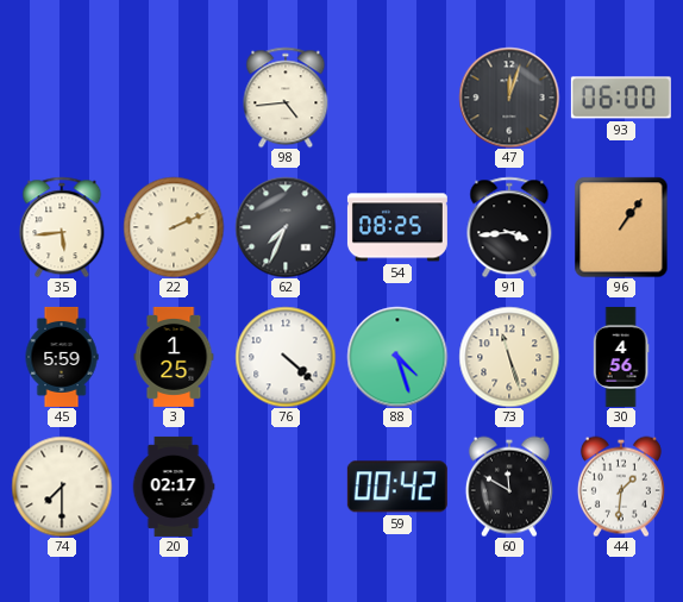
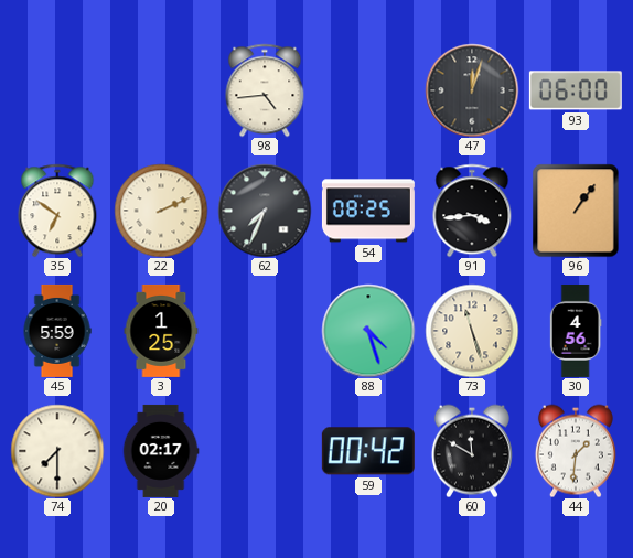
35: 5:44 -> 6:51
76: 4:22 -> none
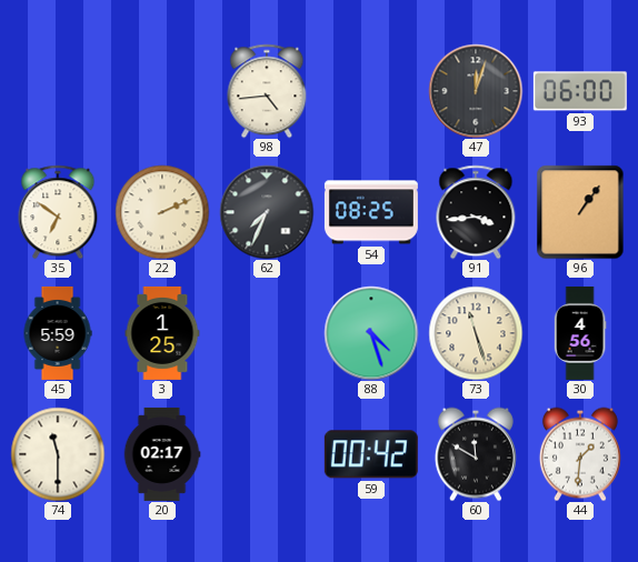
74: 7:30 -> 11:30
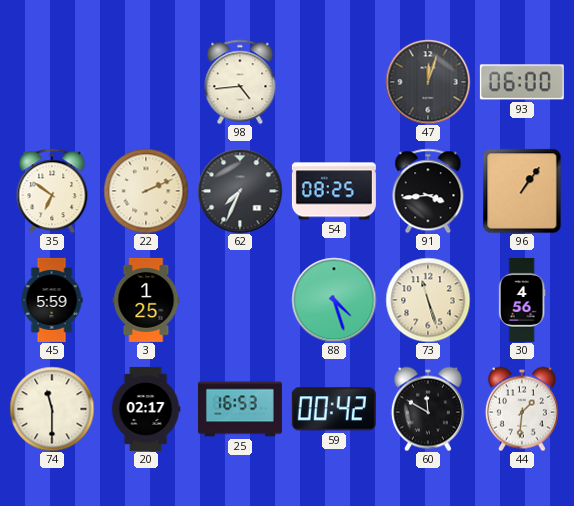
25: none -> 16:53
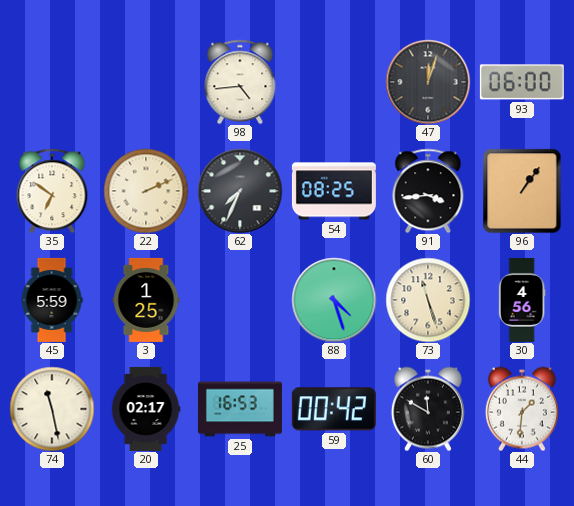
74: 11:30 -> 11:28
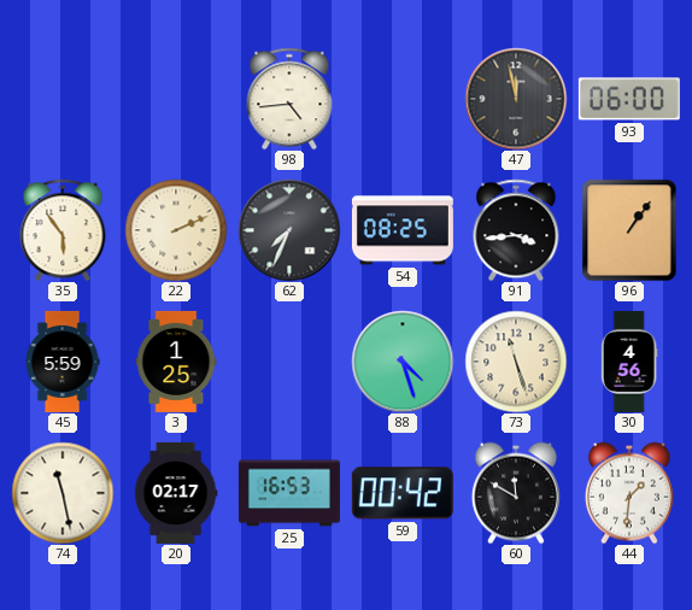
47: 12:03 -> 11:58
35: 6:51 -> 5:54
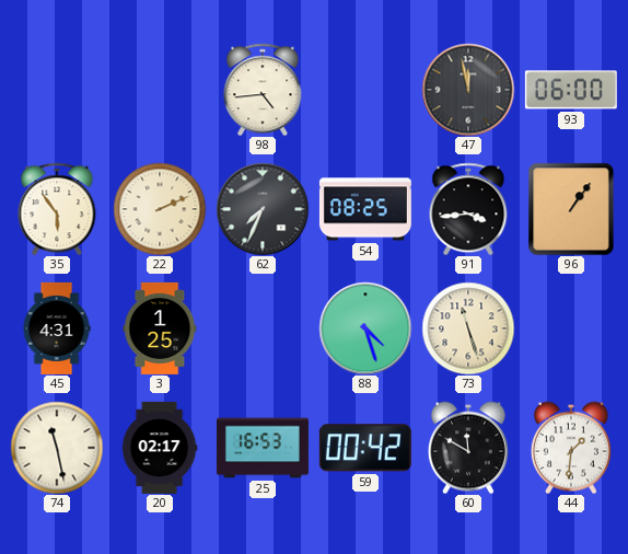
45: 5:59 -> 4:31
30: 4:56 -> none
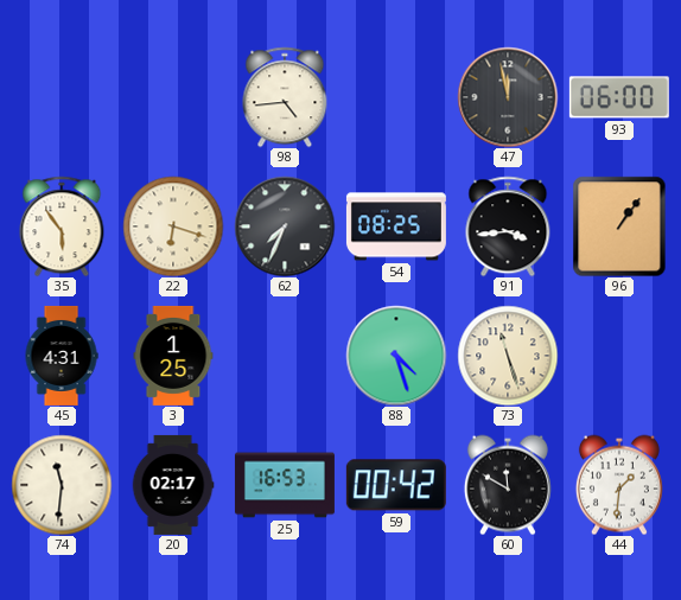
22: 2:11 -> 6:18
74: 11:28 -> 11:31
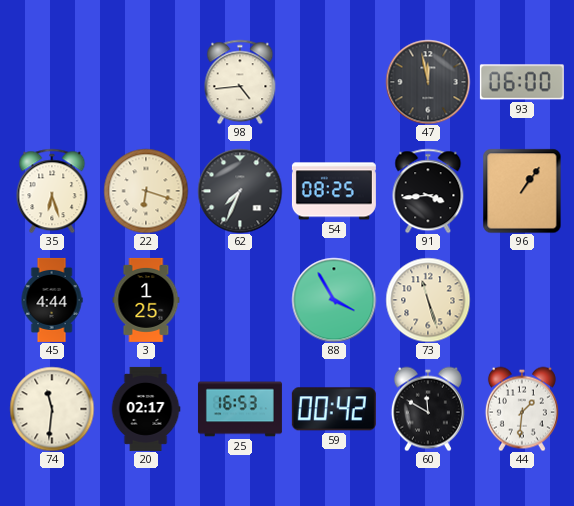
35: 5:54 -> 6:27
45: 4:31 -> 4:44
88: 4:27 -> 3:55
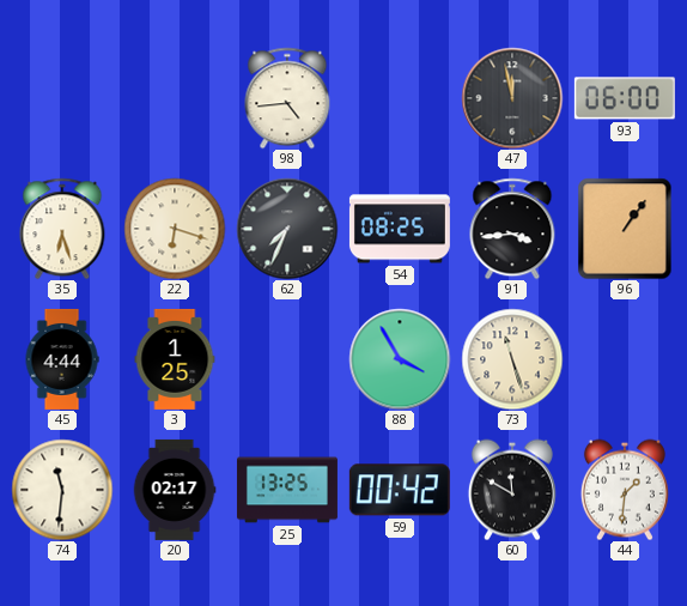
25: 16:53 -> 13:25
